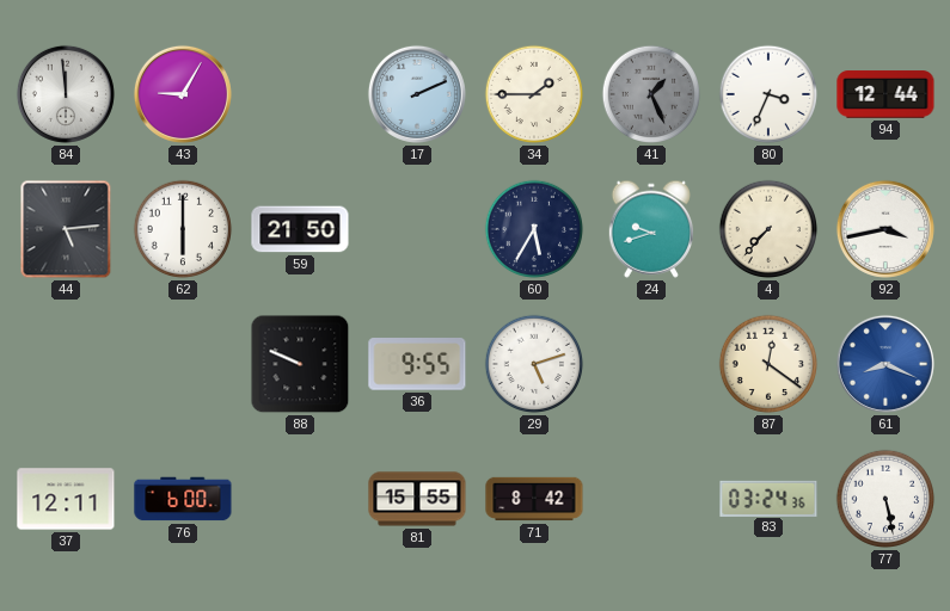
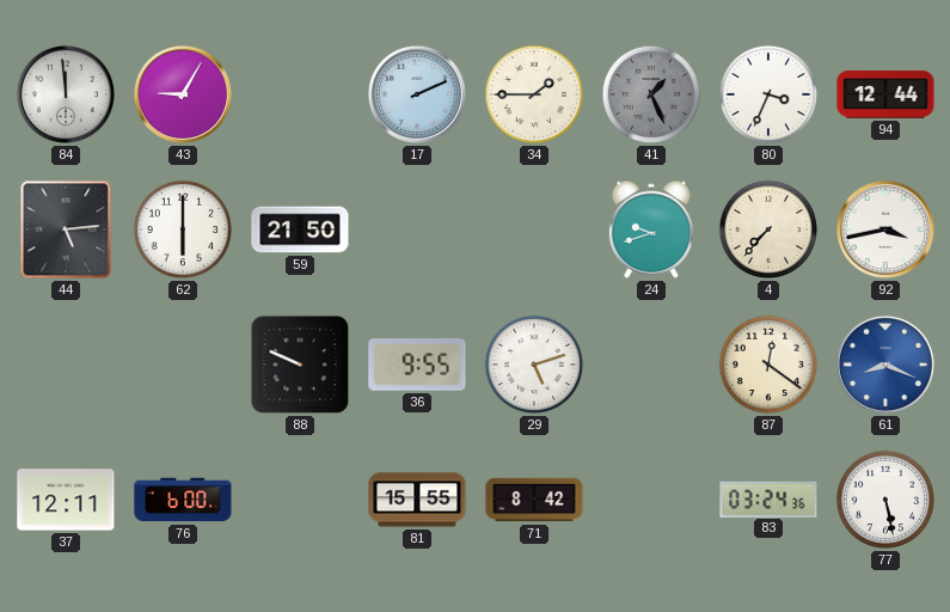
60: 5:35 -> none
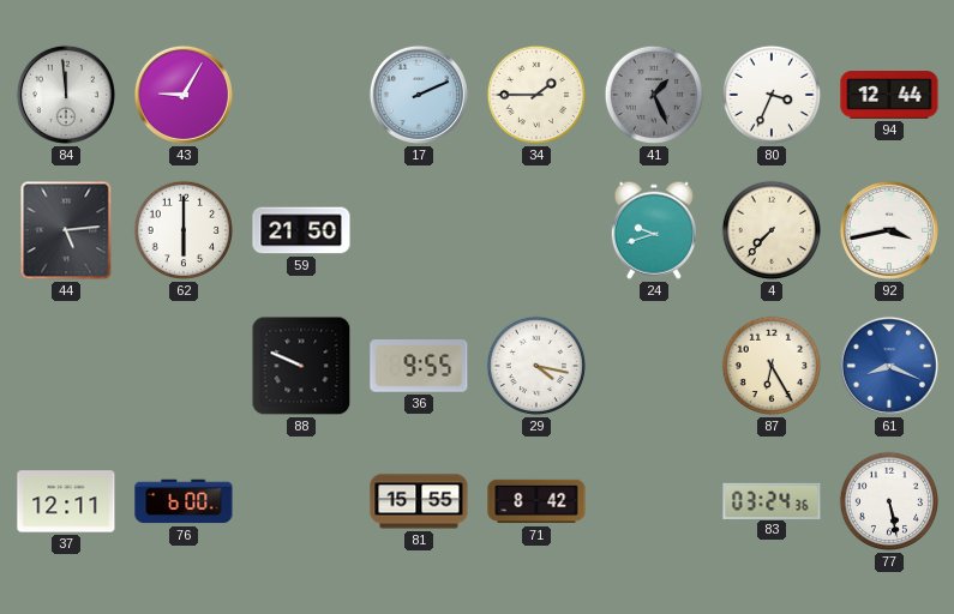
29: 5:12 -> 4:17
87: 12:21 -> 6:25
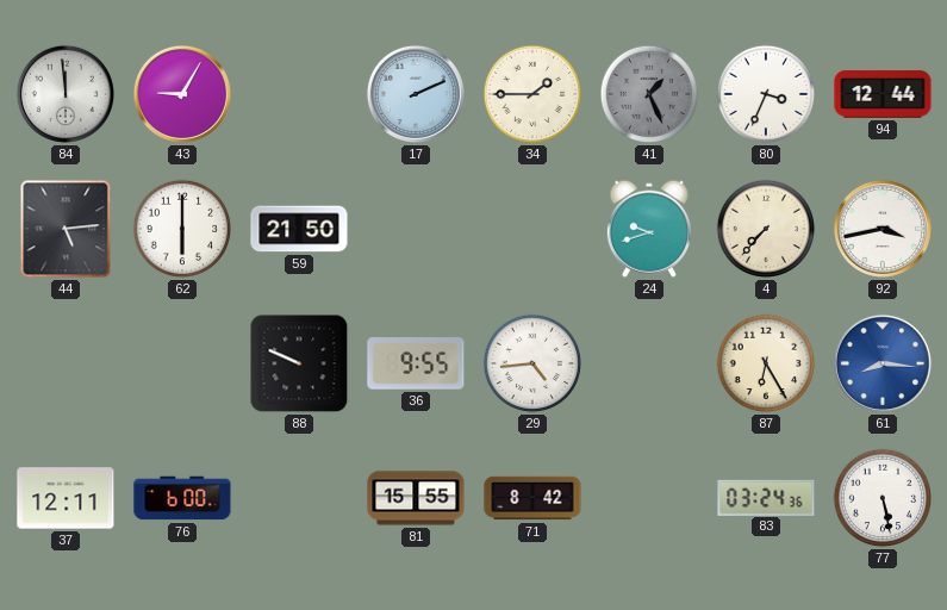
29: 4:17 -> 4:44
61: 8:19 -> 8:16
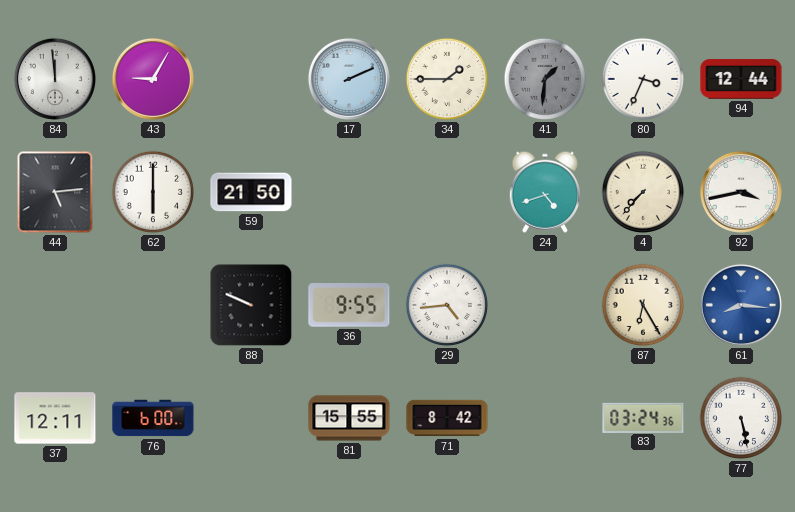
41: 1:26 -> 1:31
24: 9:42 -> 4:42
